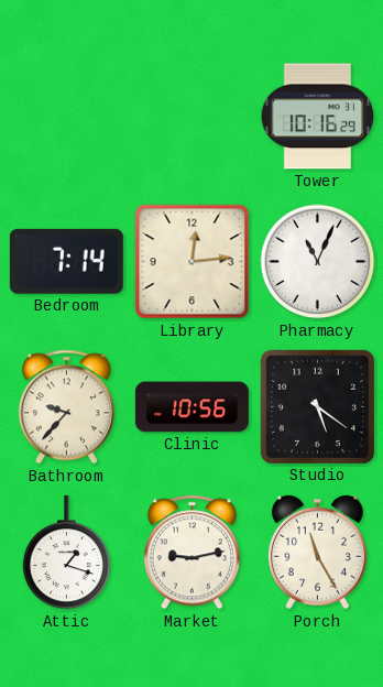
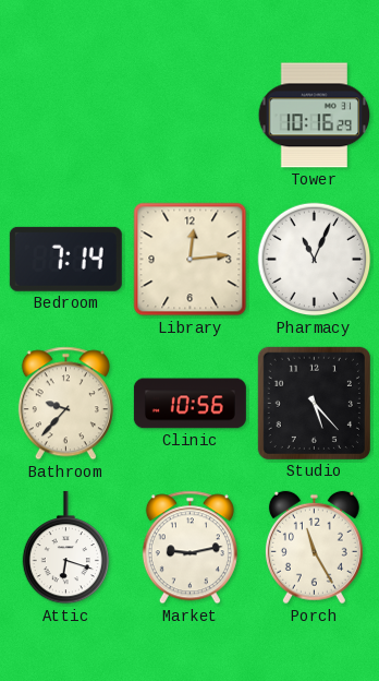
Studio: 5:21 -> 5:23
Attic: 1:18 -> 6:18
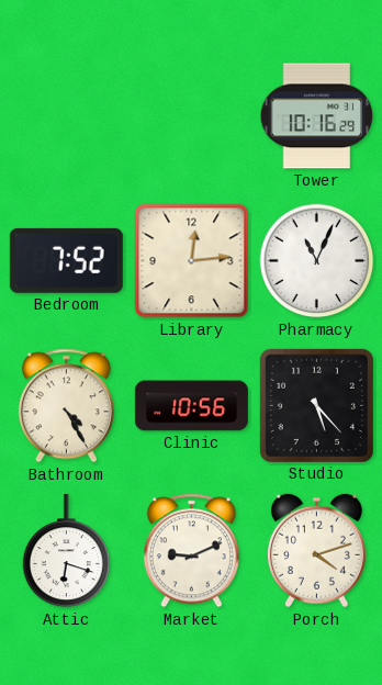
Bedroom: 7:14 -> 7:52
Bathroom: 9:37 -> 4:25
Market: 9:13 -> 9:11
Porch: 11:25 -> 4:12
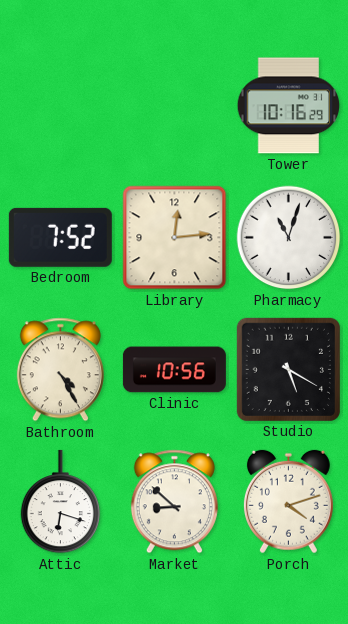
Pharmacy: 11:04 -> 11:03
Studio: 5:23 -> 5:20
Market: 9:11 -> 8:52
